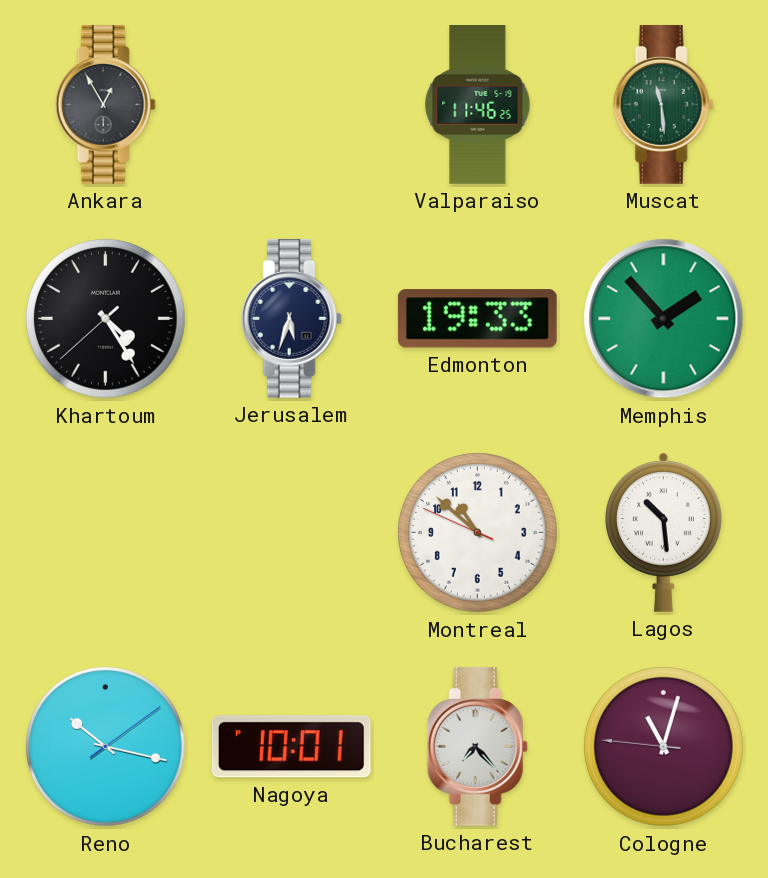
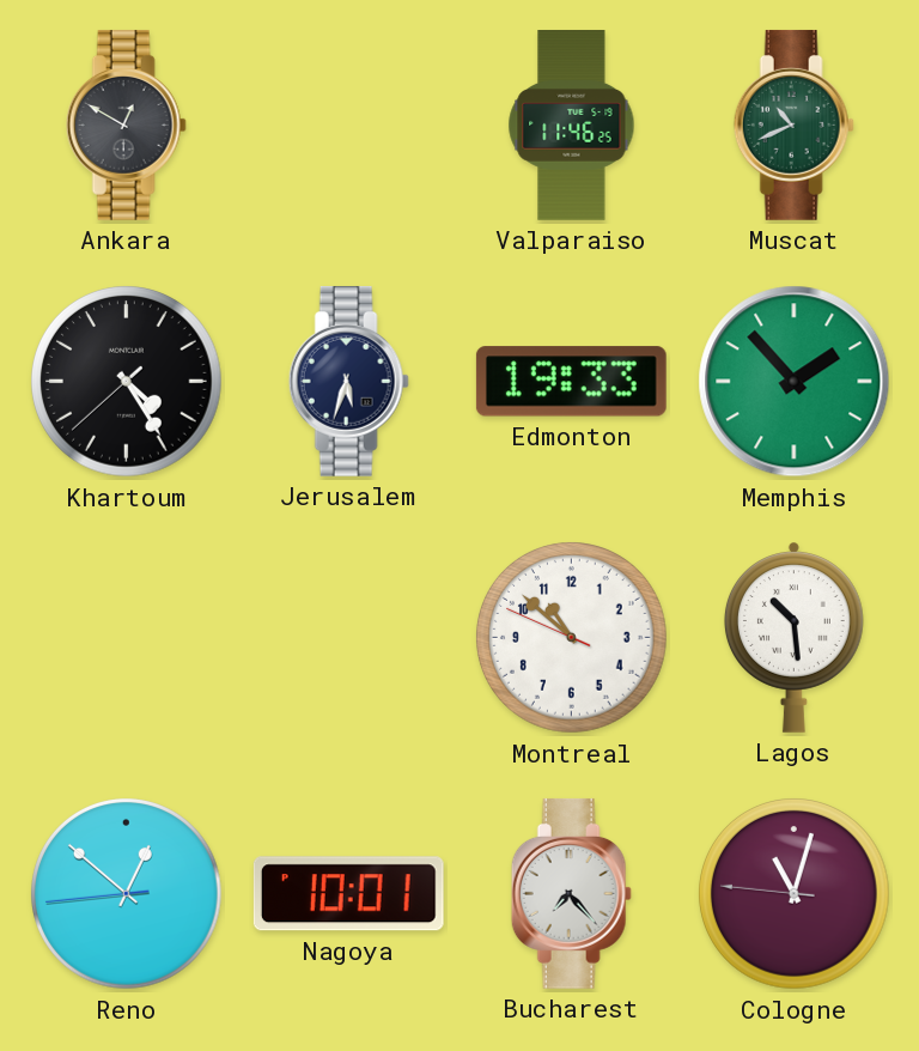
Ankara: 12:55 -> 12:50
Muscat: 11:29 -> 10:41
Reno: 10:17 -> 12:51
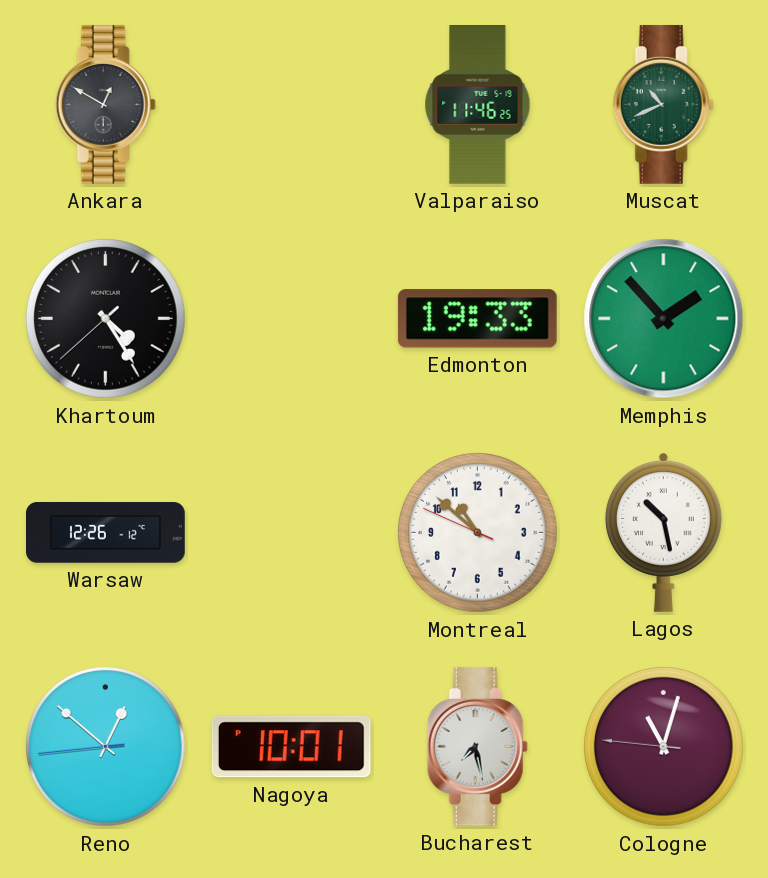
Jerusalem: 5:33 -> none
Warsaw: none -> 12:26
Lagos: 10:29 -> 10:28
Bucharest: 7:23 -> 7:28
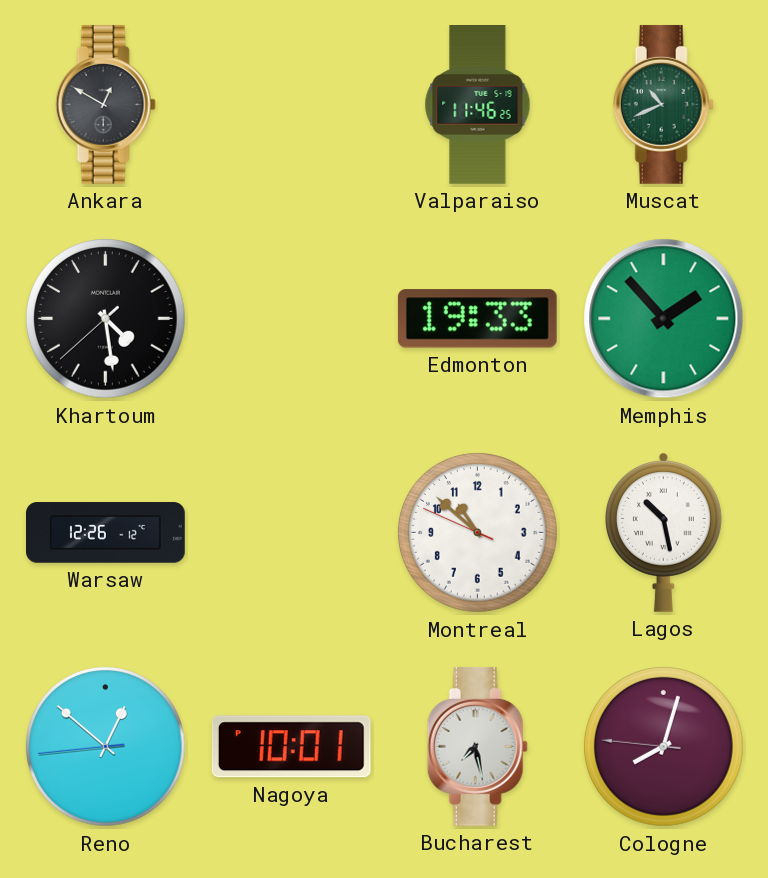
Khartoum: 4:24 -> 4:28
Cologne: 11:02 -> 8:02
